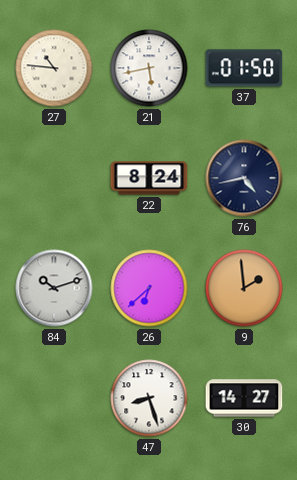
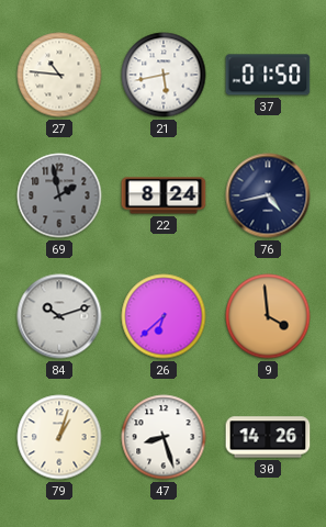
69: none -> 1:58
9: 1:59 -> 3:59
79: none -> 1:03
30: 14:27 -> 14:26
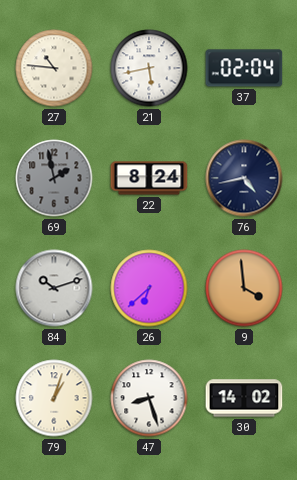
37: 01:50 -> 02:04
30: 14:26 -> 14:02
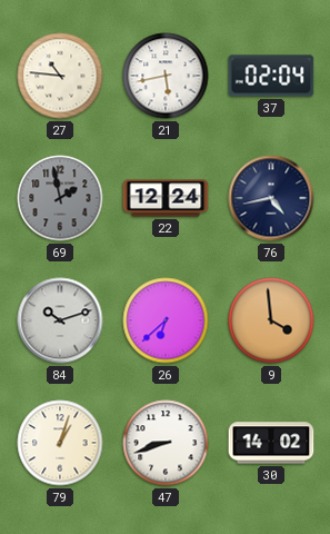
22: 8:24 -> 12:24
47: 8:27 -> 8:42
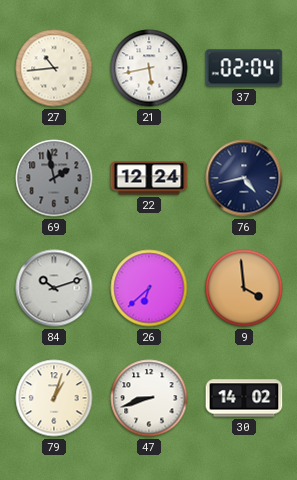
27: 10:46 -> 10:44
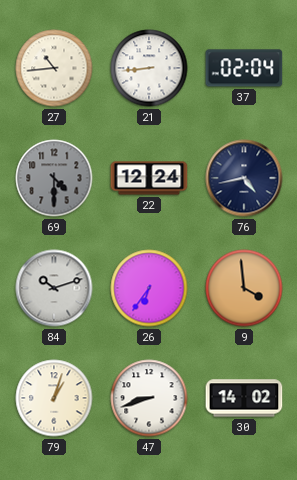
21: 5:43 -> 8:44
69: 1:58 -> 4:30
26: 6:38 -> 6:36
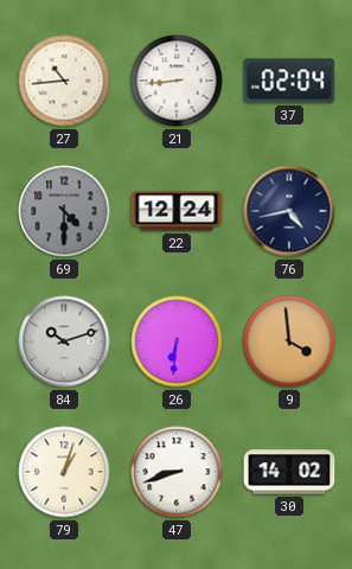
26: 6:36 -> 6:31
